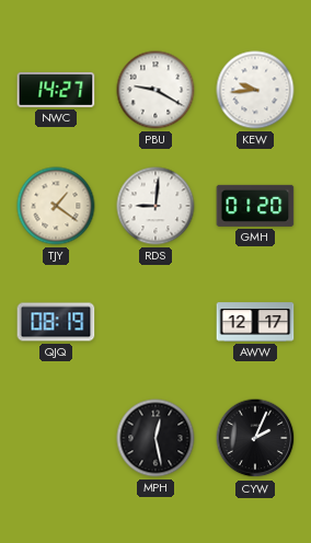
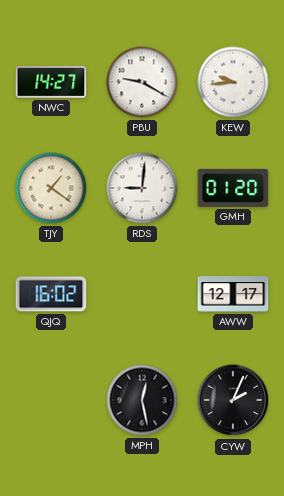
QJQ: 08:19 -> 16:02
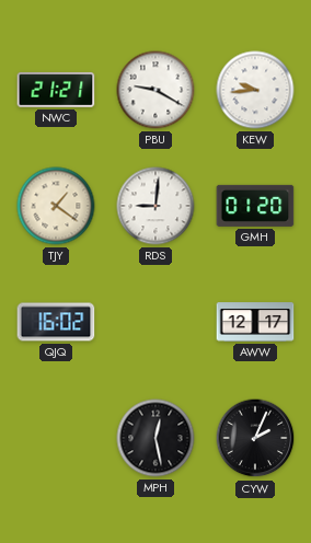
NWC: 14:27 -> 21:21
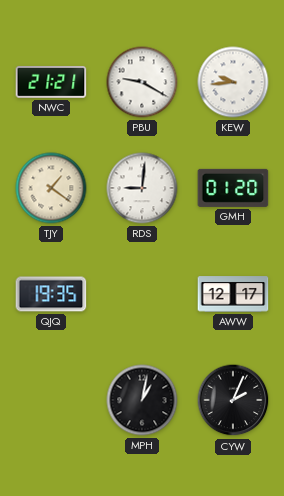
QJQ: 16:02 -> 19:35
MPH: 12:28 -> 1:02
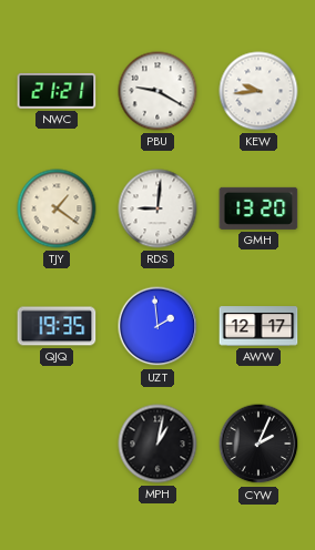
GMH: 01:20 -> 13:20
UZT: none -> 1:59
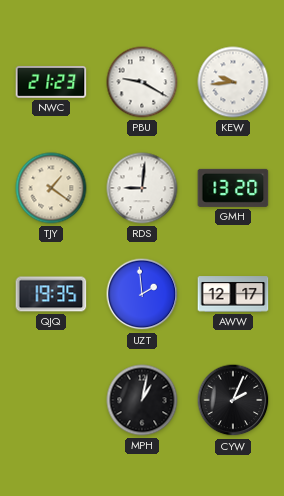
NWC: 21:21 -> 21:23
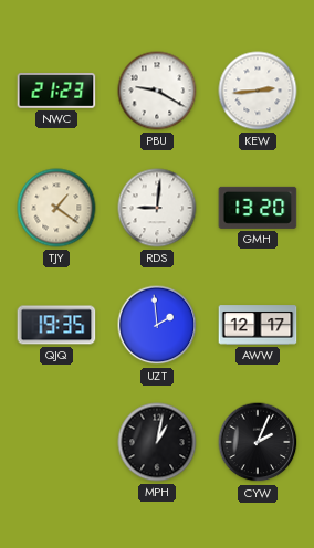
KEW: 9:44 -> 2:44
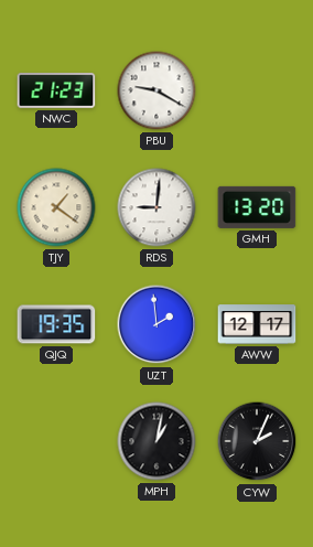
KEW: 2:44 -> none
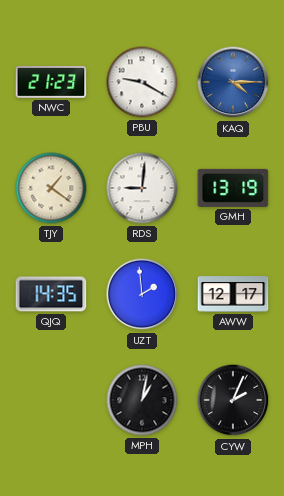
KAQ: none -> 4:15
GMH: 13:20 -> 13:19
QJQ: 19:35 -> 14:35
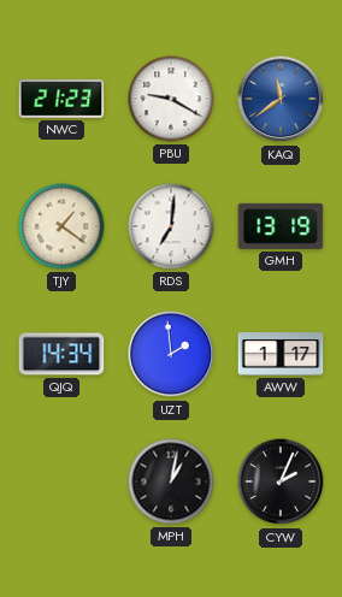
KAQ: 4:15 -> 11:39
RDS: 9:01 -> 7:01
QJQ: 14:35 -> 14:34
AWW: 12:17 -> 1:17
